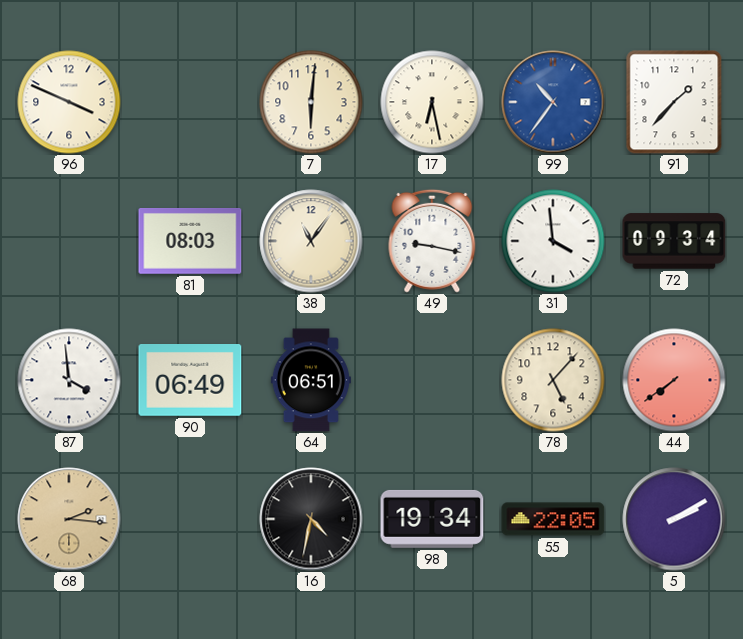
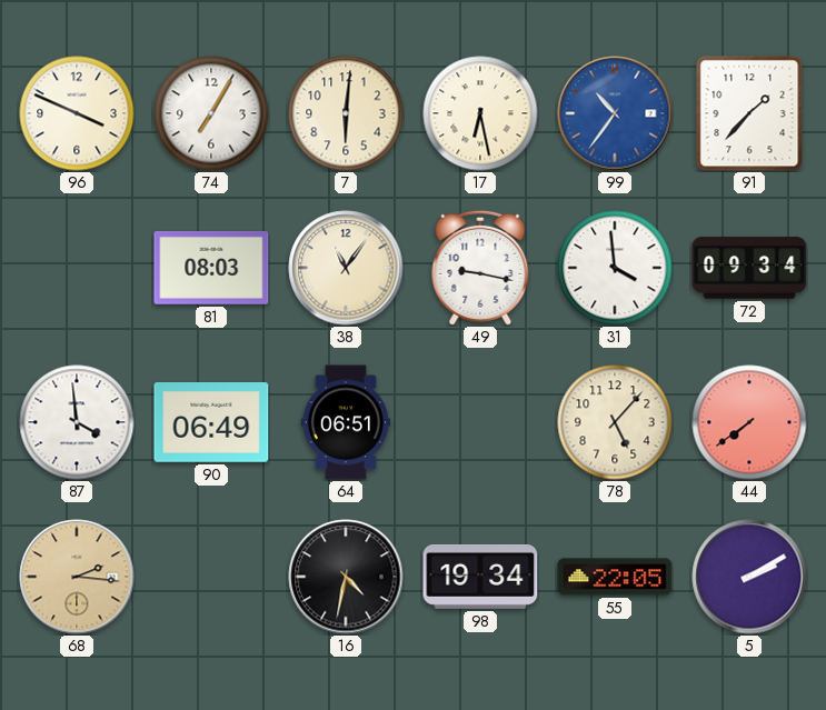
74: none -> 7:05
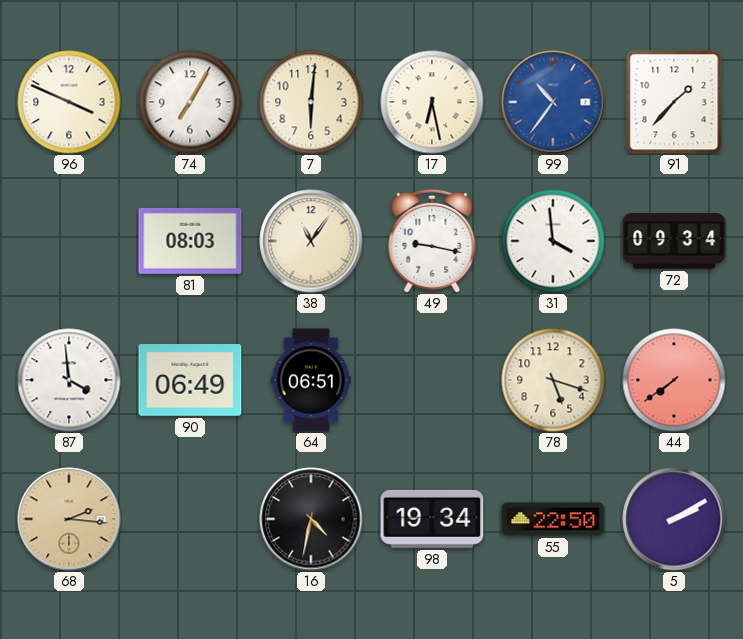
78: 5:07 -> 5:18
55: 22:05 -> 22:50
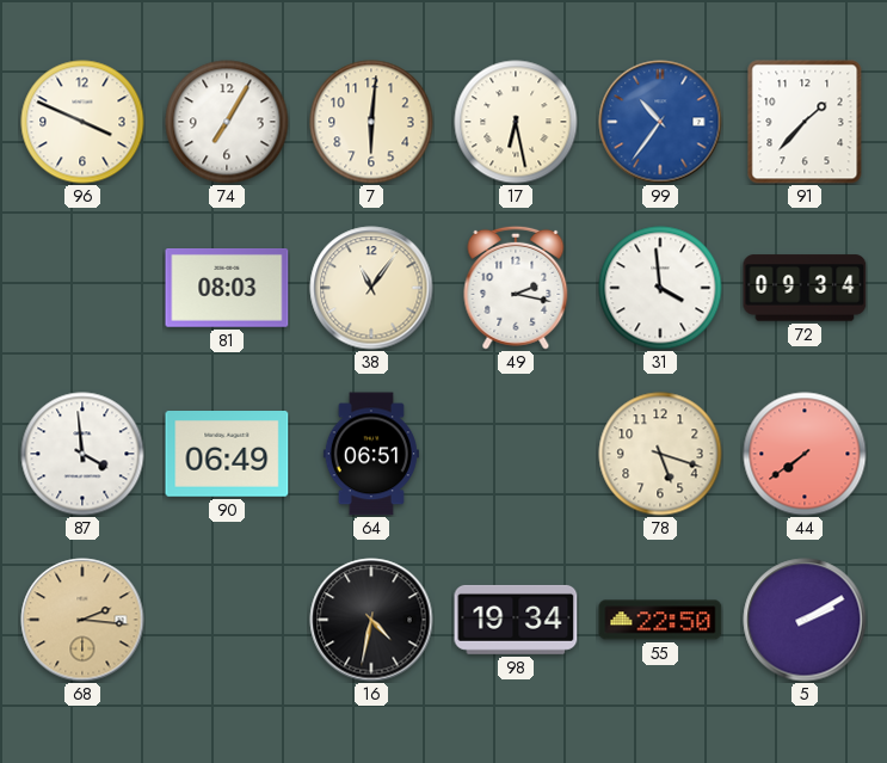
49: 9:17 -> 2:17
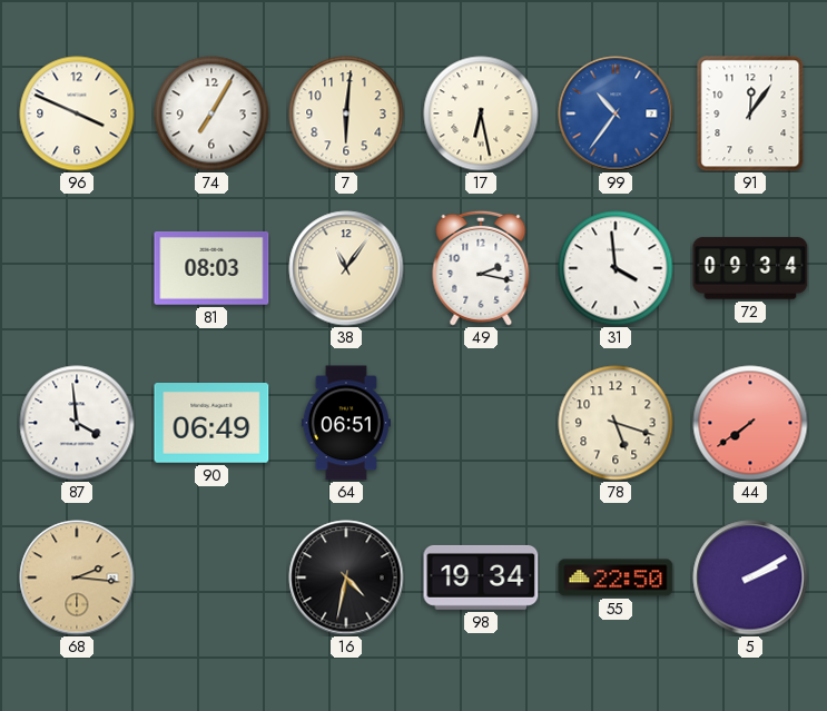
91: 1:37 -> 12:06
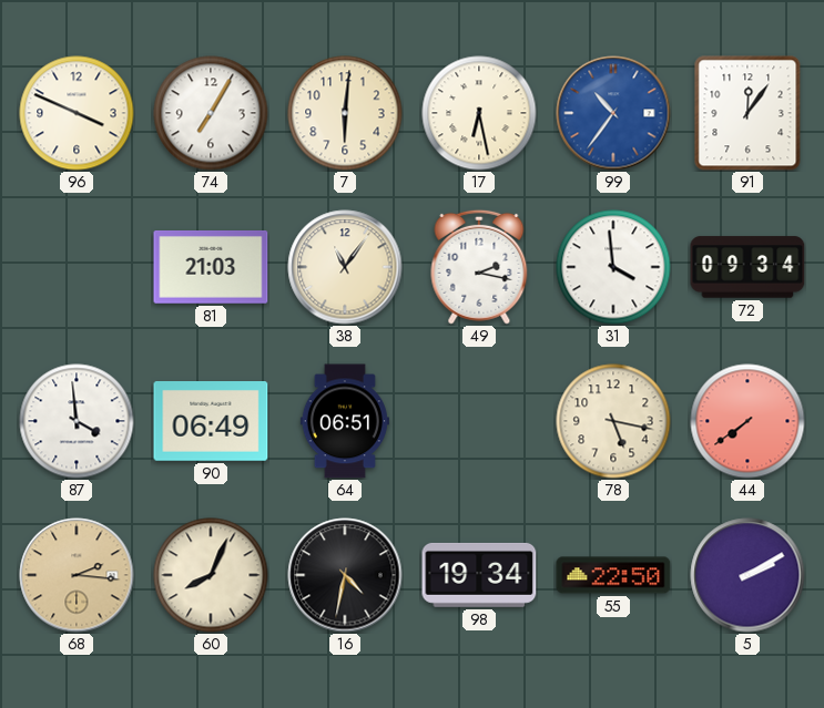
81: 08:03 -> 21:03
78: 5:18 -> 5:17
60: none -> 8:04
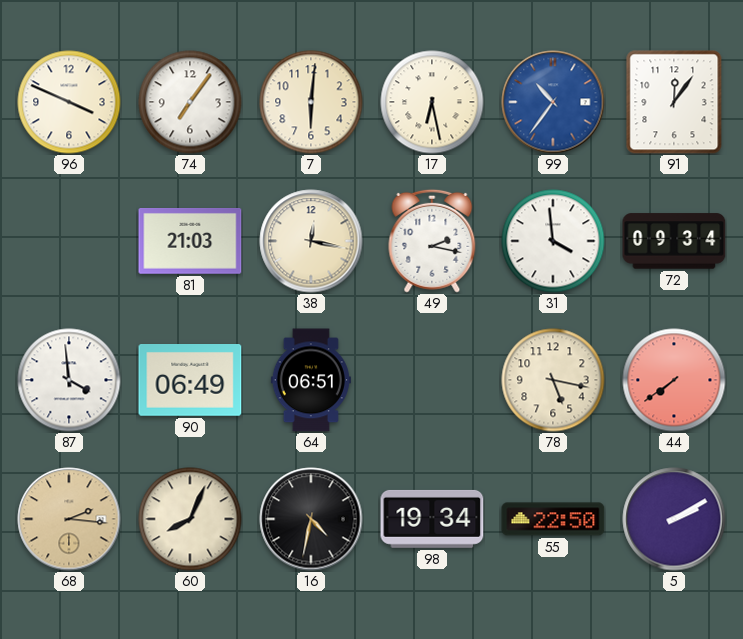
74: 7:05 -> 7:06
38: 11:06 -> 12:17
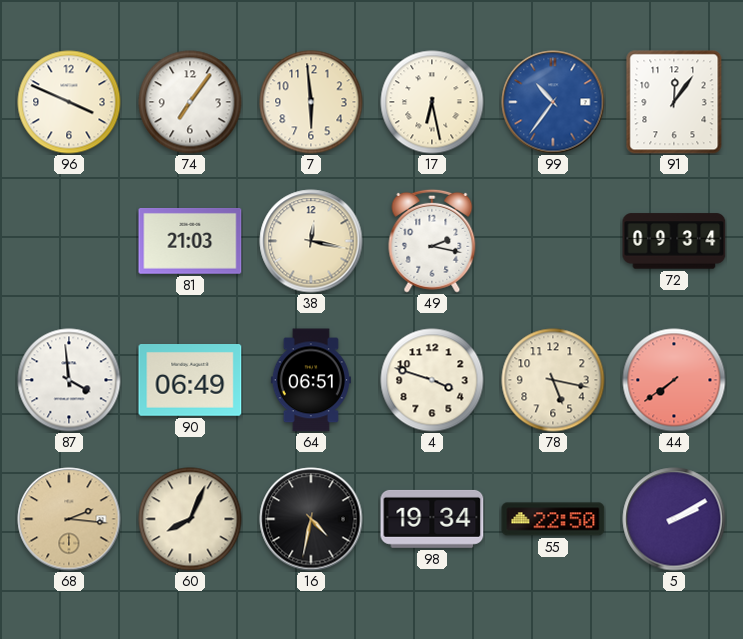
7: 6:01 -> 5:59
31: 3:59 -> none
4: none -> 3:48
